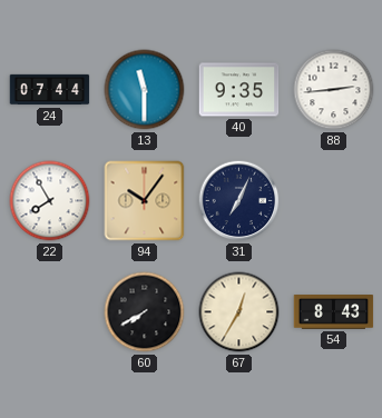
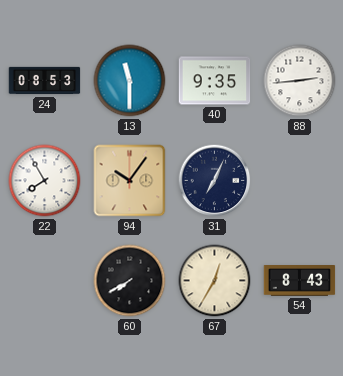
24: 07:44 -> 08:53
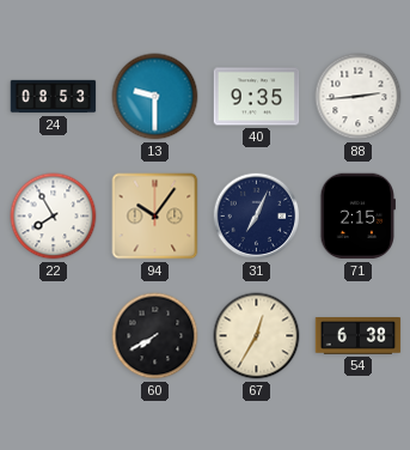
13: 11:30 -> 9:30
71: none -> 2:15
54: 8:43 -> 6:38
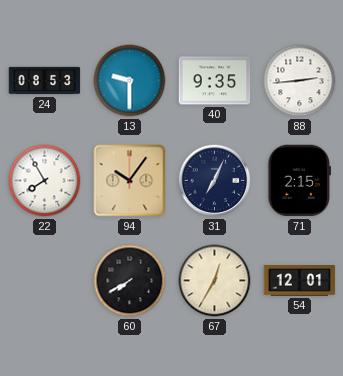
54: 6:38 -> 12:01
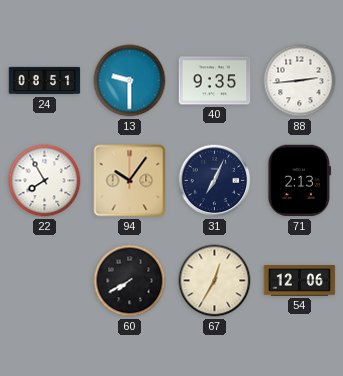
24: 08:53 -> 08:51
71: 2:15 -> 2:13
54: 12:01 -> 12:06
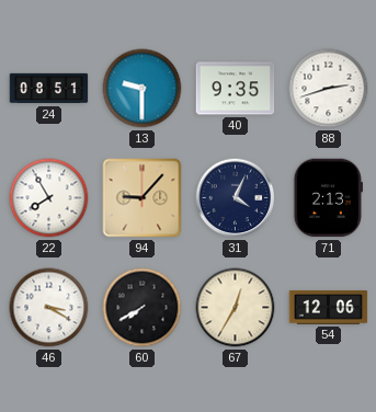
88: 2:44 -> 2:42
94: 10:06 -> 9:07
31: 7:04 -> 4:04
46: none -> 3:20
